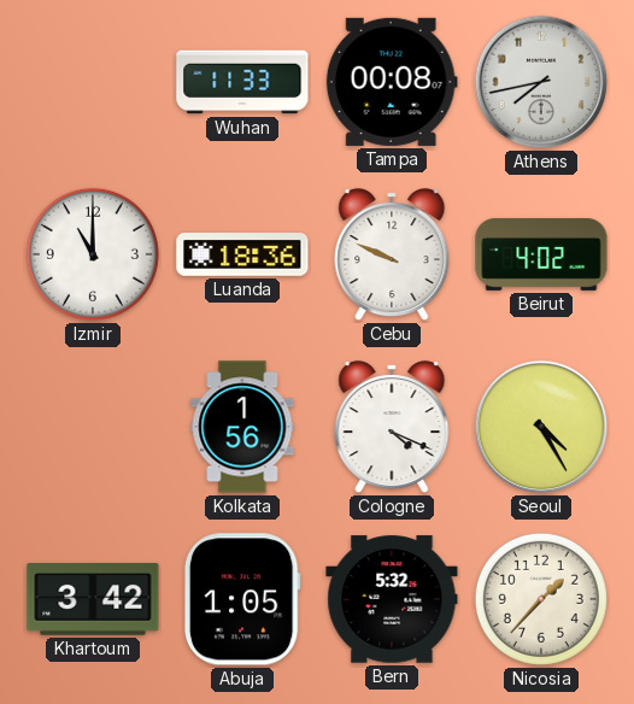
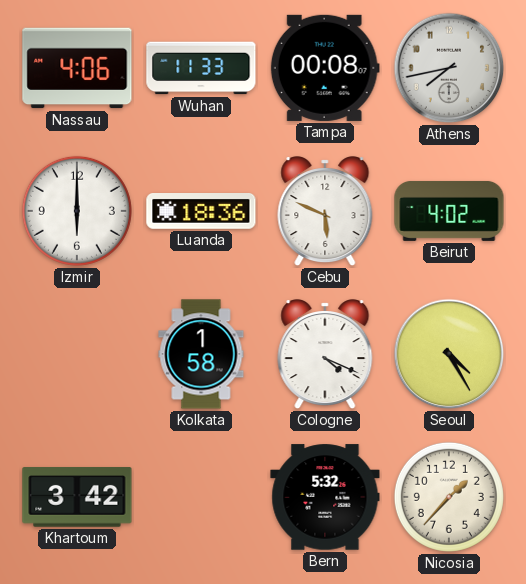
Nassau: none -> 4:06
Izmir: 11:00 -> 6:00
Cebu: 9:49 -> 5:49
Kolkata: 1:56 -> 1:58
Abuja: 1:05 -> none
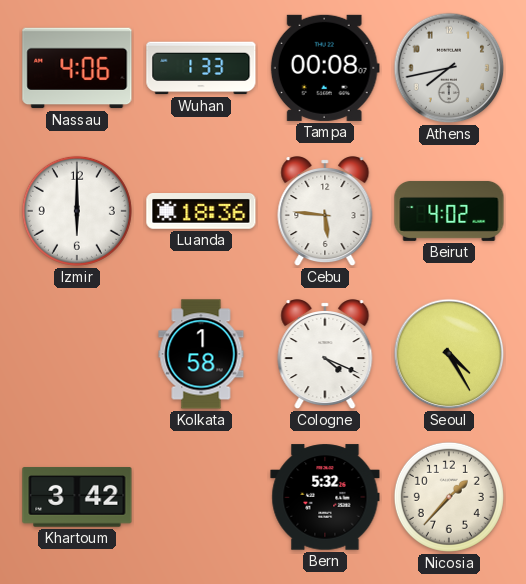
Wuhan: 11:33 -> 1:33
Cebu: 5:49 -> 5:46
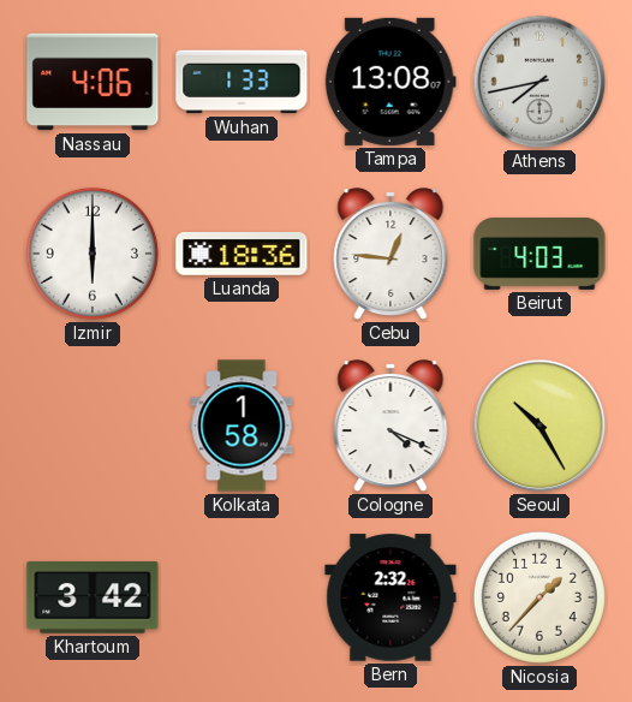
Tampa: 00:08 -> 13:08
Cebu: 5:46 -> 12:46
Beirut: 4:02 -> 4:03
Seoul: 4:25 -> 10:25
Bern: 5:32 -> 2:32
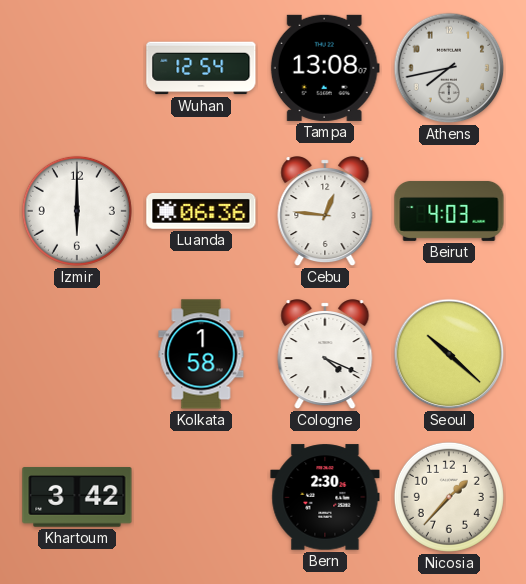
Nassau: 4:06 -> none
Wuhan: 1:33 -> 12:54
Luanda: 18:36 -> 06:36
Seoul: 10:25 -> 10:22
Bern: 2:32 -> 2:30
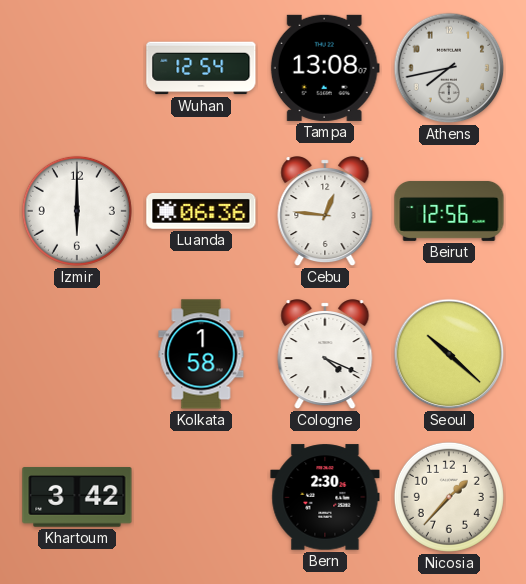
Beirut: 4:03 -> 12:56
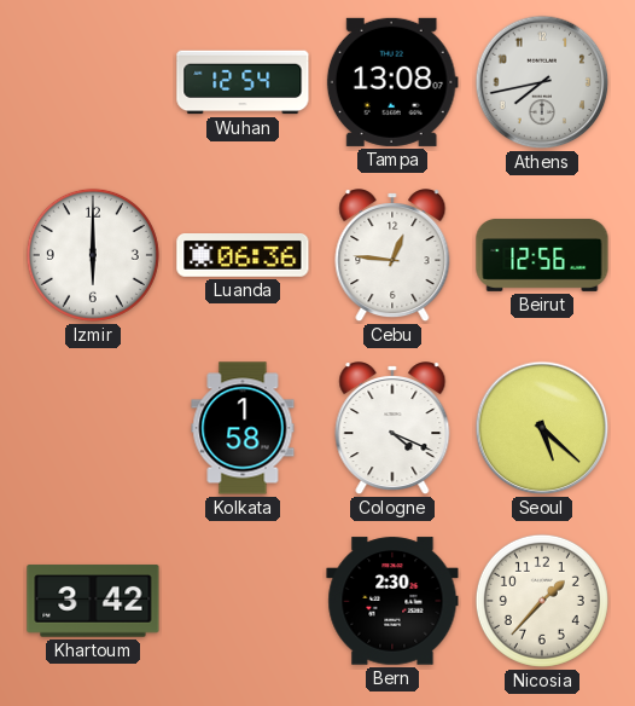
Seoul: 10:22 -> 5:22
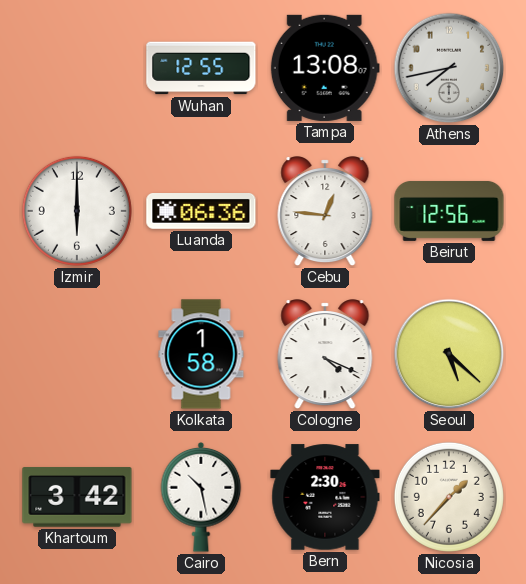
Wuhan: 12:54 -> 12:55
Cairo: none -> 10:28
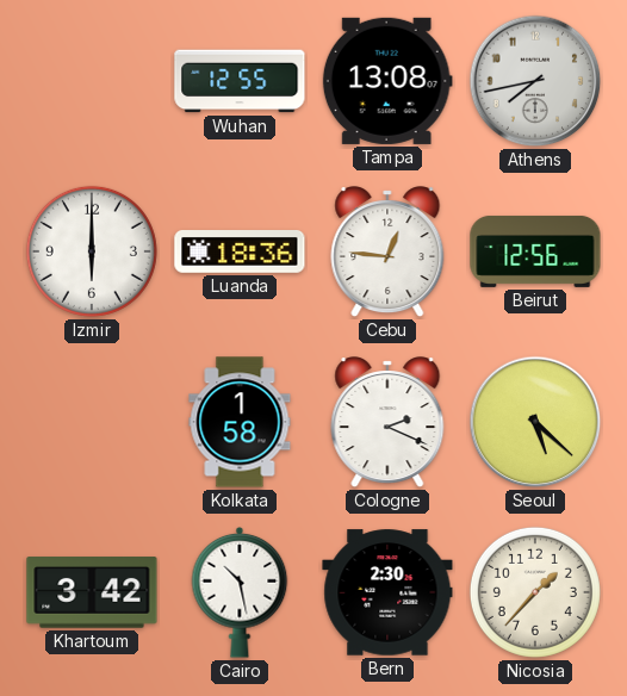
Luanda: 06:36 -> 18:36
Cologne: 4:19 -> 2:19
